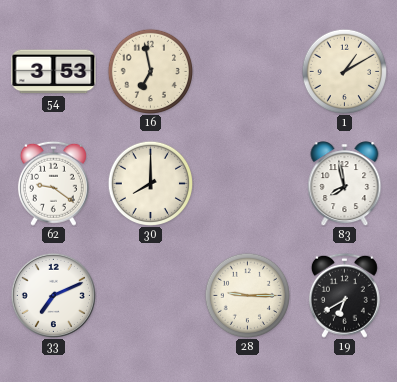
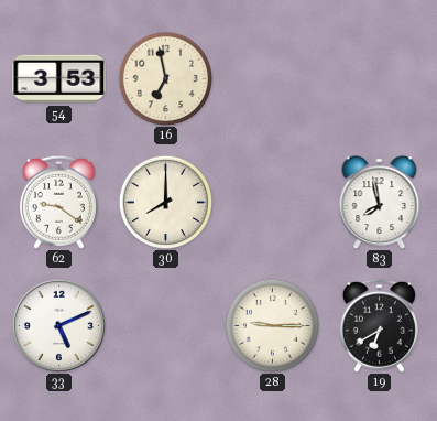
1: 1:10 -> none
33: 7:11 -> 5:11
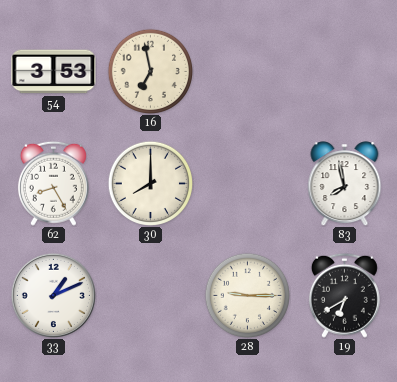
62: 9:21 -> 8:25
33: 5:11 -> 1:11
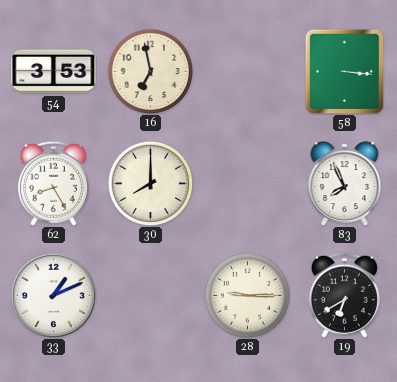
58: none -> 3:16
83: 7:58 -> 7:56
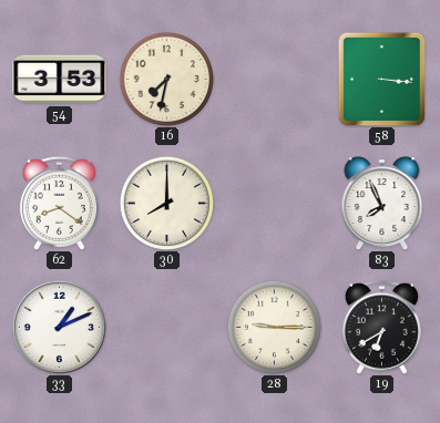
16: 6:58 -> 7:32
62: 8:25 -> 8:21
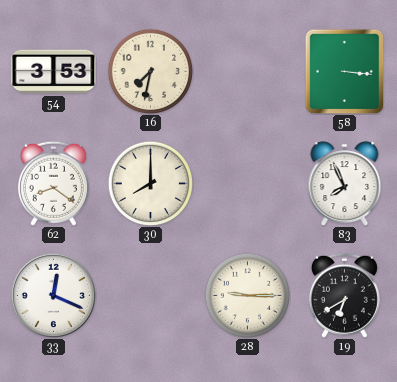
33: 1:11 -> 12:19
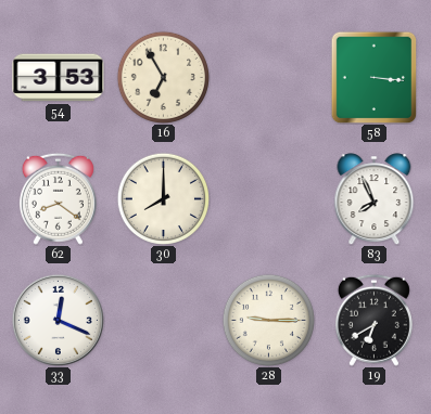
16: 7:32 -> 6:55
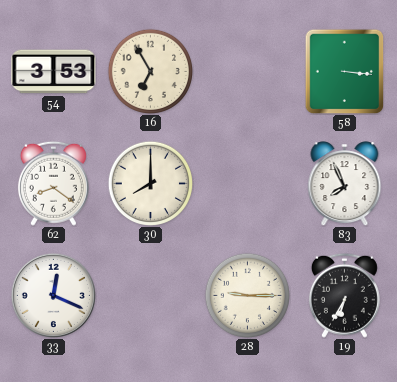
19: 6:40 -> 6:35
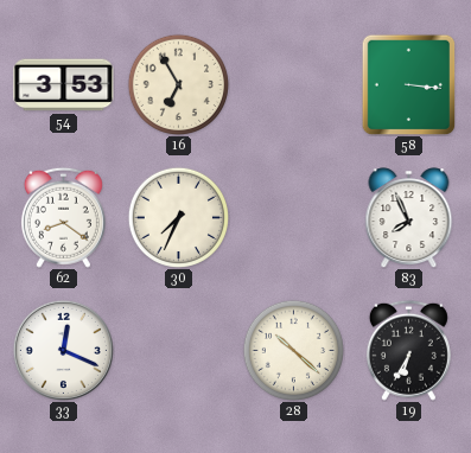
30: 8:00 -> 7:34
28: 9:15 -> 10:22
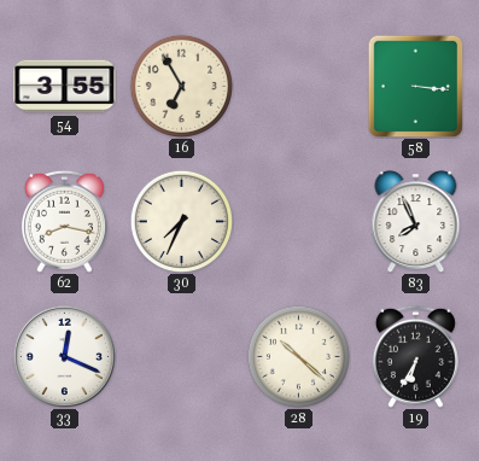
54: 3:53 -> 3:55
62: 8:21 -> 8:17
